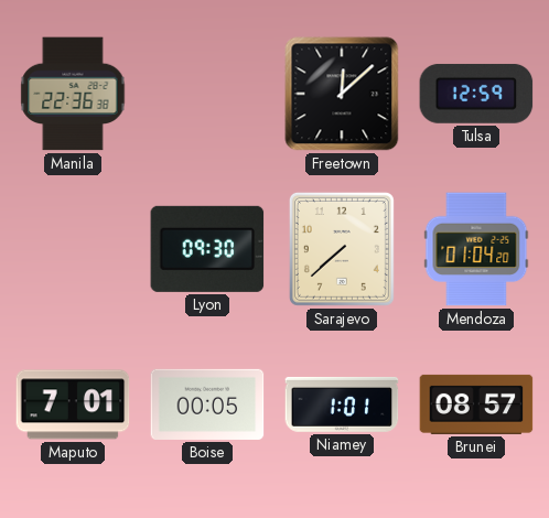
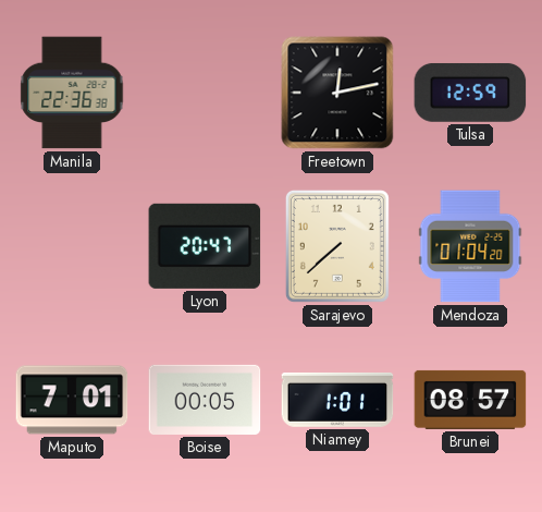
Freetown: 12:08 -> 12:13
Lyon: 09:30 -> 20:47
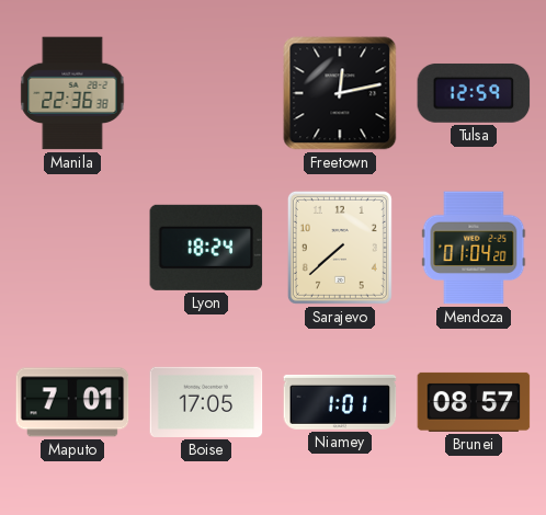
Lyon: 20:47 -> 18:24
Boise: 00:05 -> 17:05
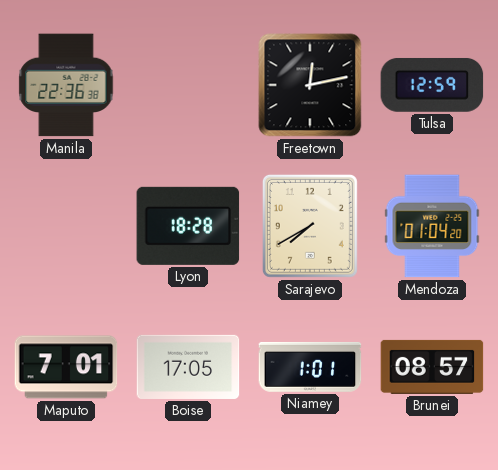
Lyon: 18:24 -> 18:28
Sarajevo: 7:38 -> 7:40
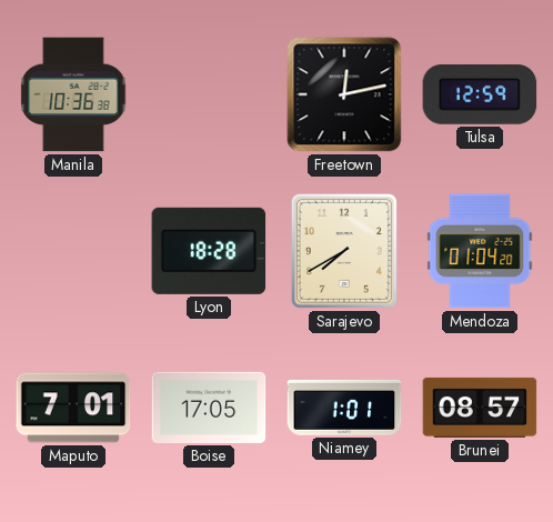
Manila: 22:36 -> 10:36
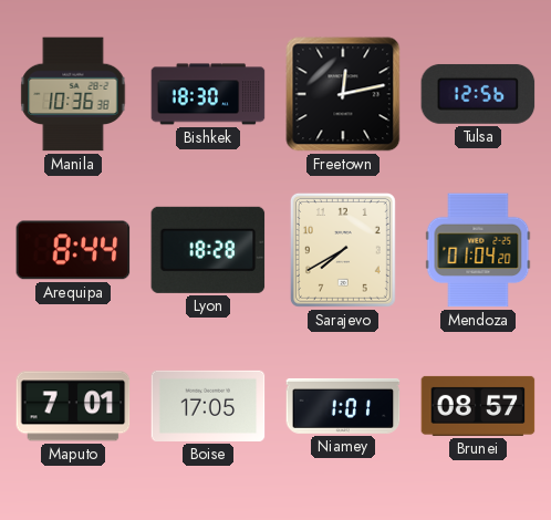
Bishkek: none -> 18:30
Tulsa: 12:59 -> 12:56
Arequipa: none -> 8:44
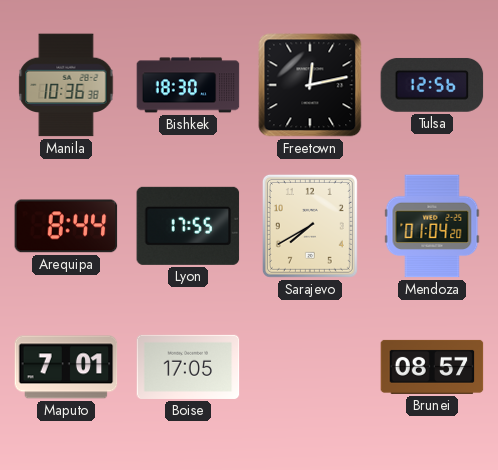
Lyon: 18:28 -> 17:55
Niamey: 1:01 -> none
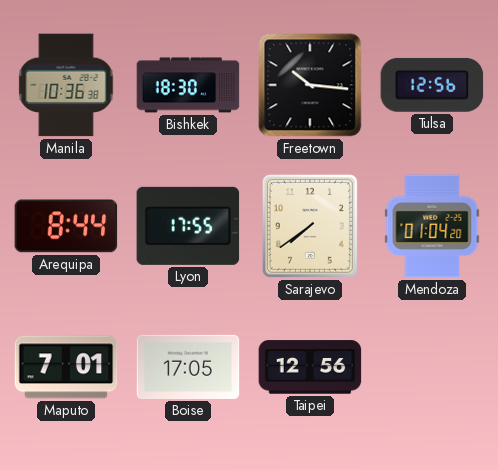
Freetown: 12:13 -> 10:16
Sarajevo: 7:40 -> 7:39
Taipei: none -> 12:56
Brunei: 08:57 -> none
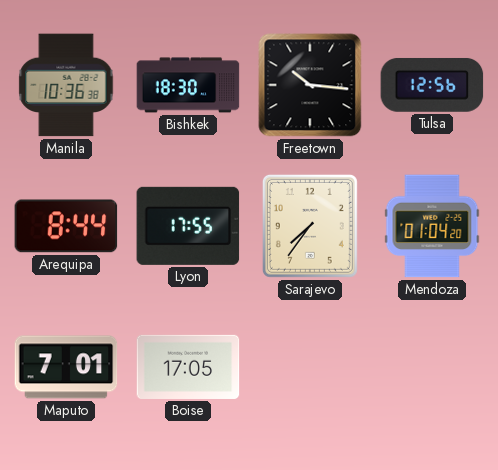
Sarajevo: 7:39 -> 7:36
Taipei: 12:56 -> none
